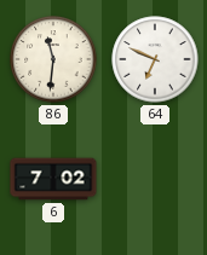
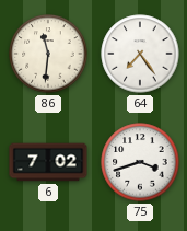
64: 6:49 -> 7:24
75: none -> 3:42
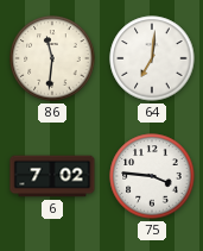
64: 7:24 -> 7:01
75: 3:42 -> 3:46
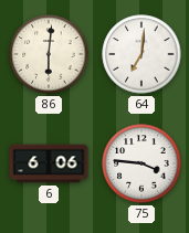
86: 11:31 -> 6:01
6: 7:02 -> 6:06
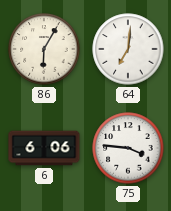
86: 6:01 -> 6:05
